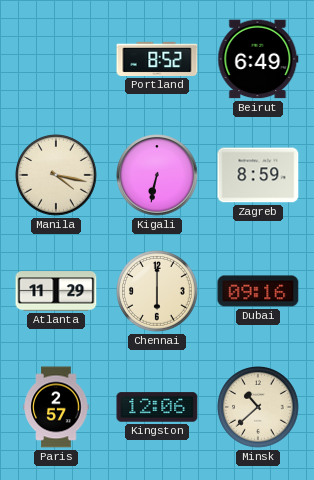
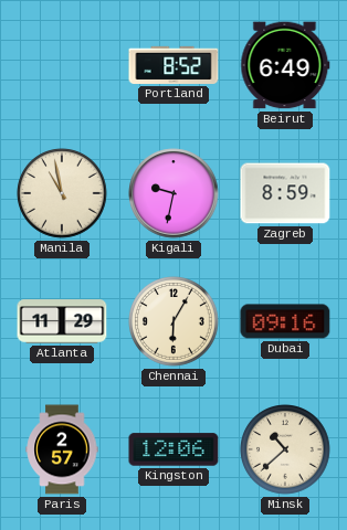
Manila: 4:17 -> 10:58
Kigali: 6:32 -> 9:32
Chennai: 6:00 -> 6:05
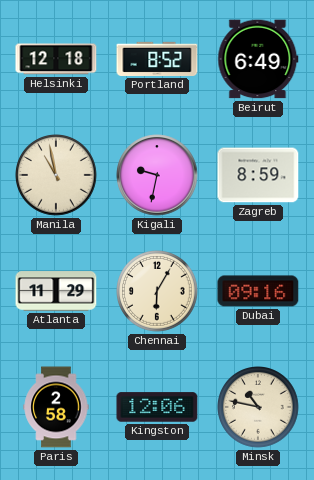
Helsinki: none -> 12:18
Paris: 2:57 -> 2:58
Minsk: 10:38 -> 10:47
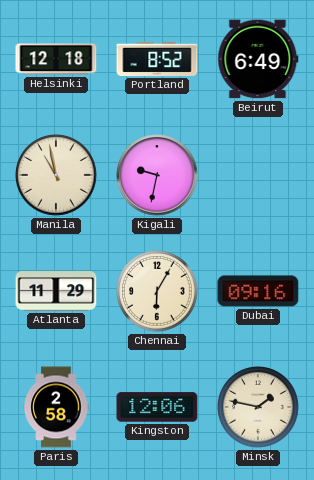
Zagreb: 8:59 -> none
Minsk: 10:47 -> 1:47
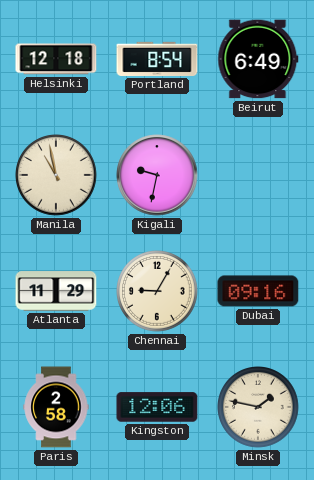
Portland: 8:52 -> 8:54
Chennai: 6:05 -> 9:05
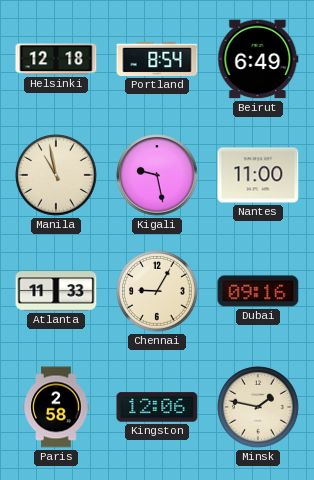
Kigali: 9:32 -> 9:28
Nantes: none -> 11:00
Atlanta: 11:29 -> 11:33
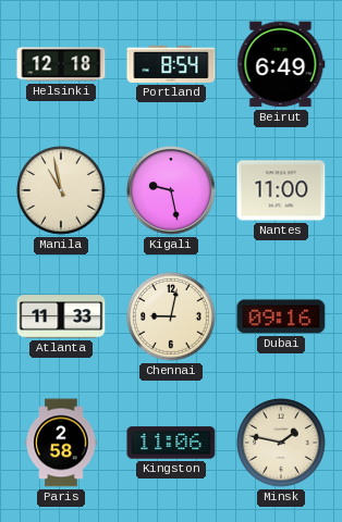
Chennai: 9:05 -> 9:02
Kingston: 12:06 -> 11:06
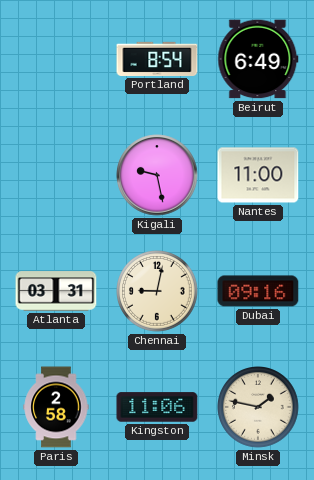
Helsinki: 12:18 -> none
Manila: 10:58 -> none
Atlanta: 11:33 -> 03:31
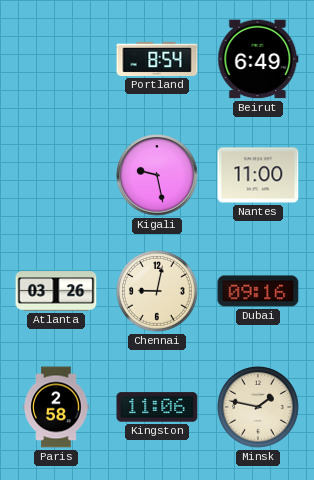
Atlanta: 03:31 -> 03:26
